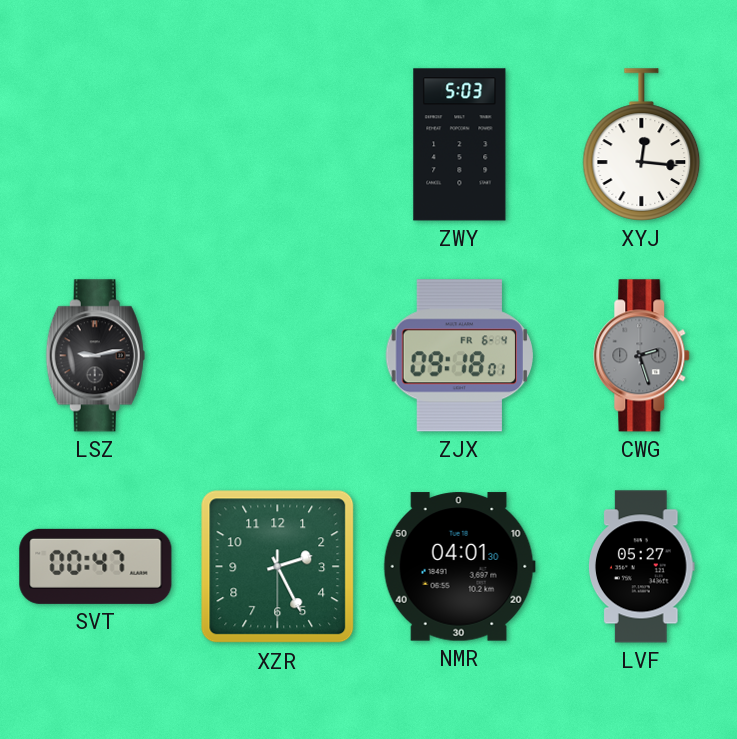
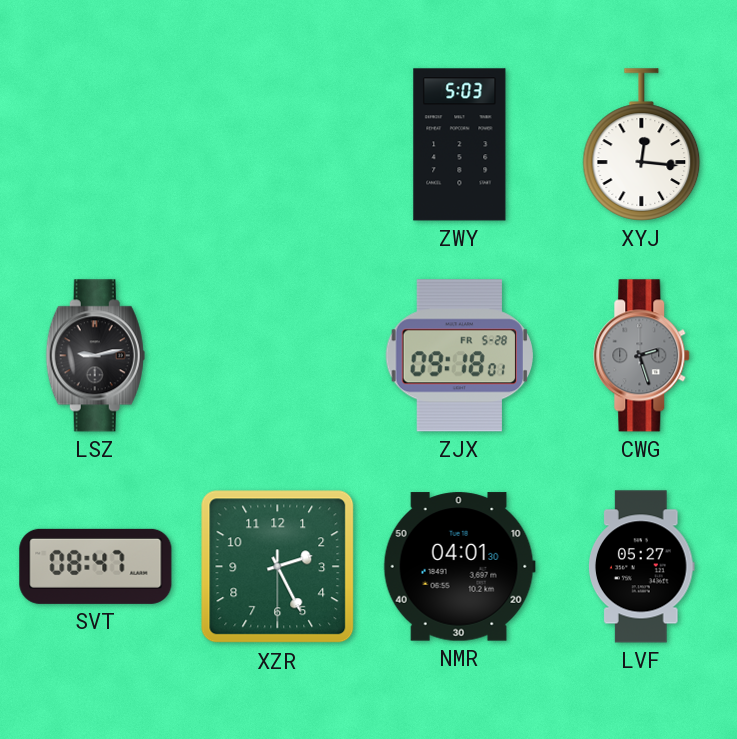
ZJX date: FR 6-4 -> FR 5-28
SVT: 00:47 -> 08:47
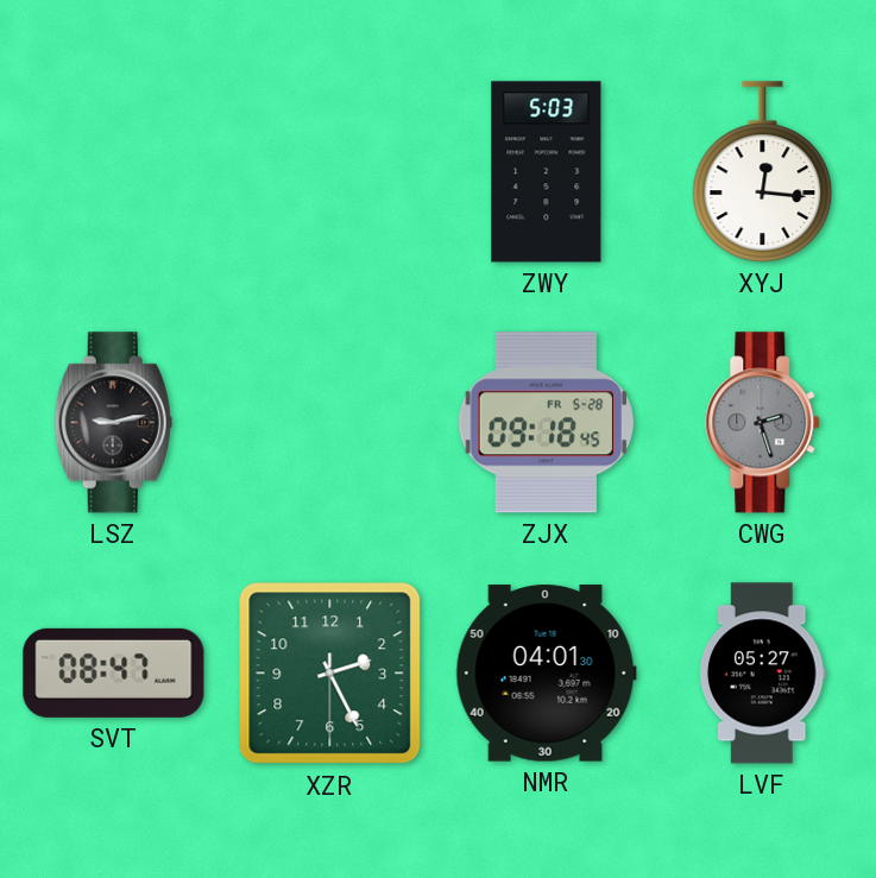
ZJX: 09:18:01 -> 09:18:45
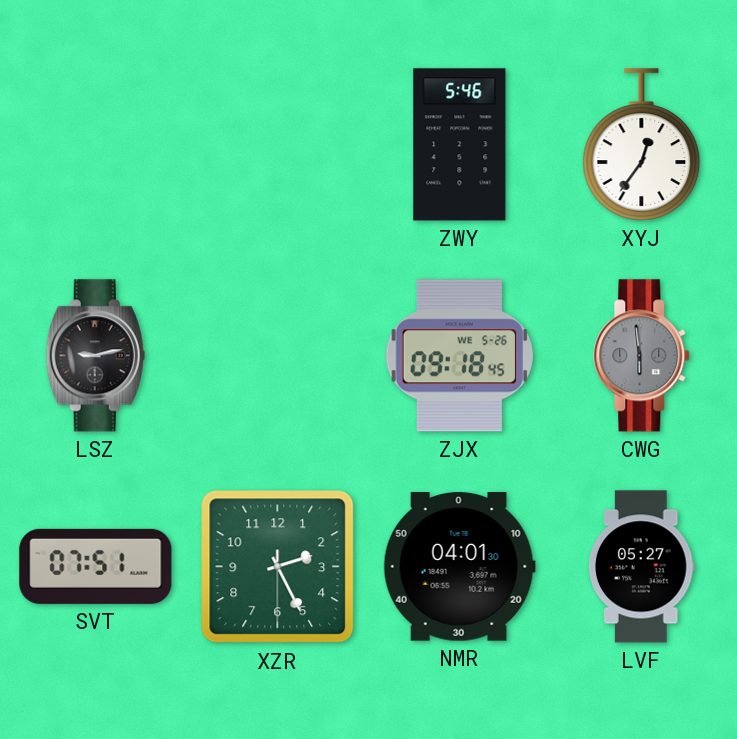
ZWY: 5:03 -> 5:46
XYJ: 12:16 -> 12:36
ZJX date: FR 5-28 -> WE 5-26
CWG: 2:27 -> 5:59
SVT: 08:47 -> 07:51
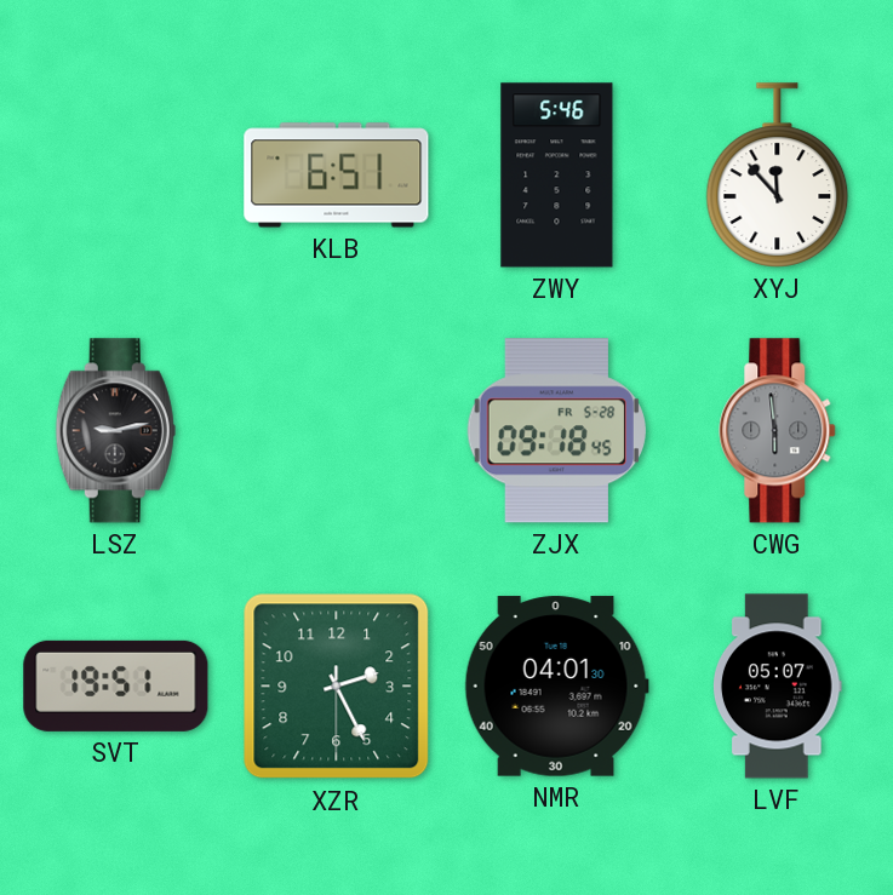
KLB: none -> 6:51
XYJ: 12:36 -> 11:53
ZJX date: WE 5-26 -> FR 5-28
SVT: 07:51 -> 19:51
LVF: 05:27 -> 05:07
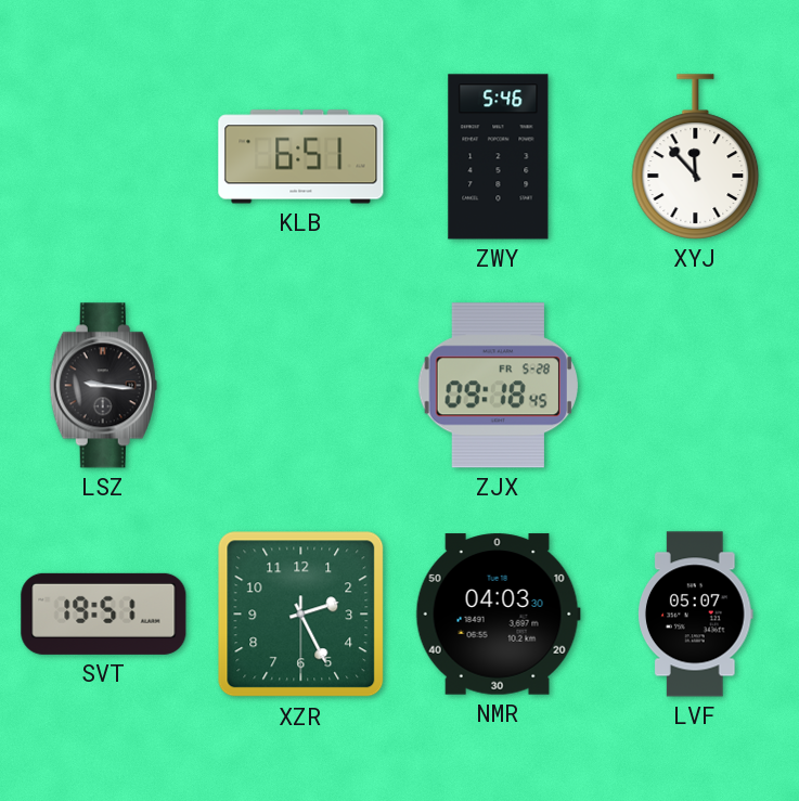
LSZ: 9:13 -> 9:16
CWG: 5:59 -> none
NMR: 04:01 -> 04:03
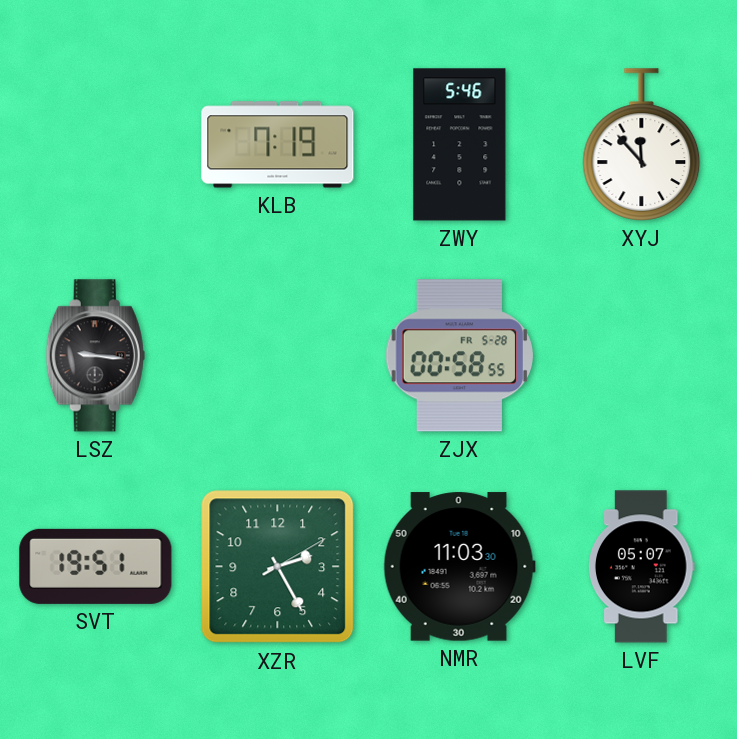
KLB: 6:51 -> 7:19
ZJX: 09:18 -> 00:58
XZR: 2:25:30 -> 2:25:10
NMR: 04:03 -> 11:03
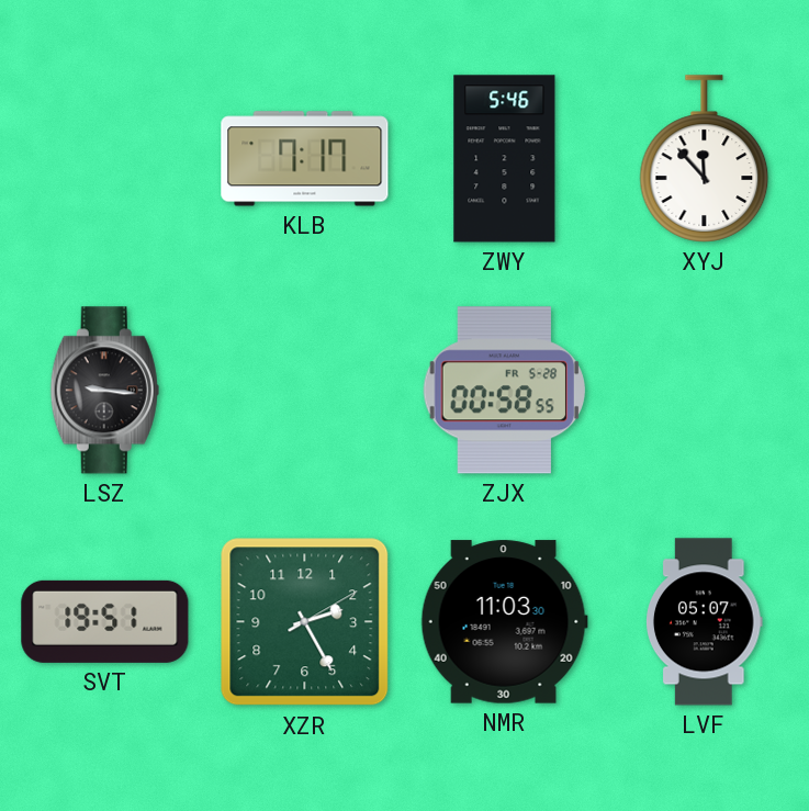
KLB: 7:19 -> 7:17
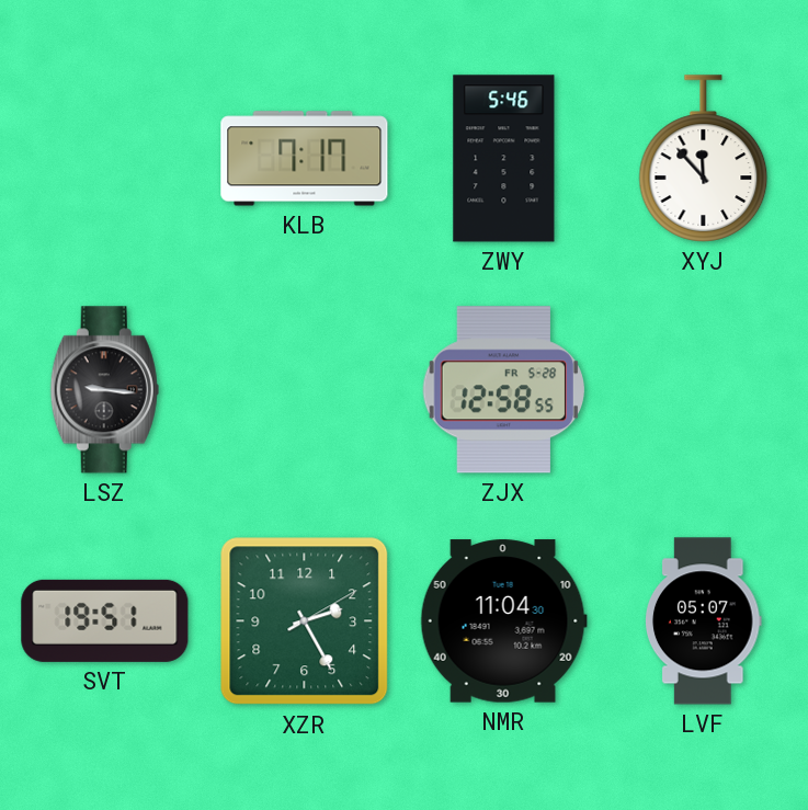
ZJX: 00:58 -> 12:58
NMR: 11:03 -> 11:04
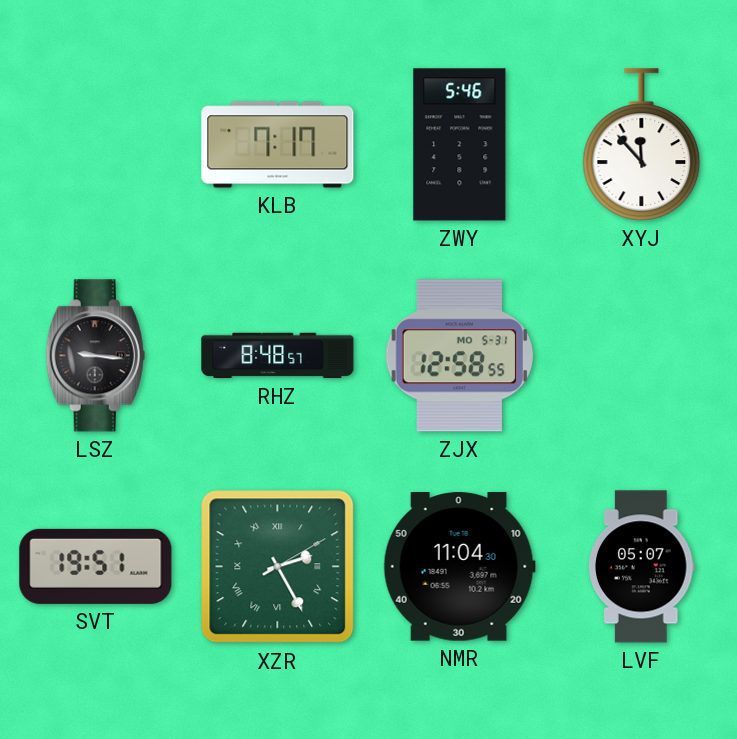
RHZ: none -> 8:48
ZJX date: FR 5-28 -> MO 5-31
XZR numerals: Arabic -> Roman
